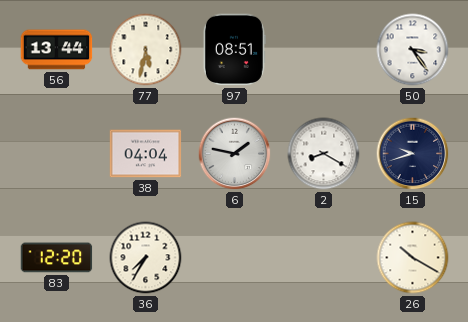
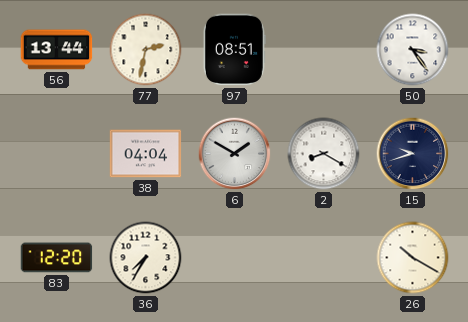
77: 5:32 -> 2:32
6: 1:47 -> 1:50
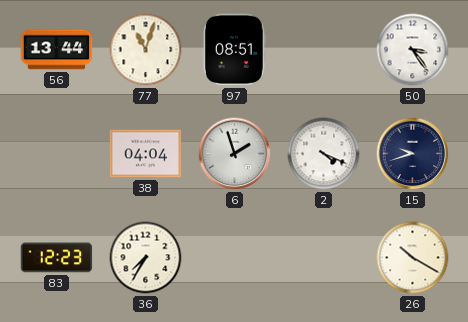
77: 2:32 -> 11:03
6: 1:50 -> 1:57
2: 8:20 -> 4:19
83: 12:20 -> 12:23
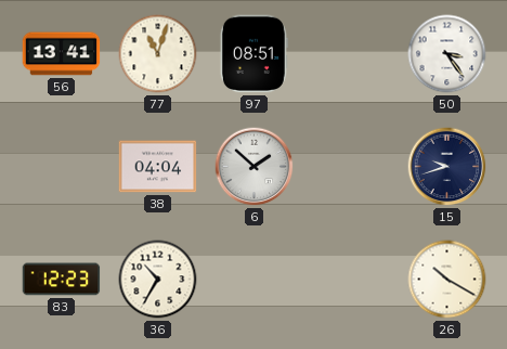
56: 13:44 -> 13:41
6: 1:57 -> 1:52
2: 4:19 -> none
36: 7:35 -> 10:35
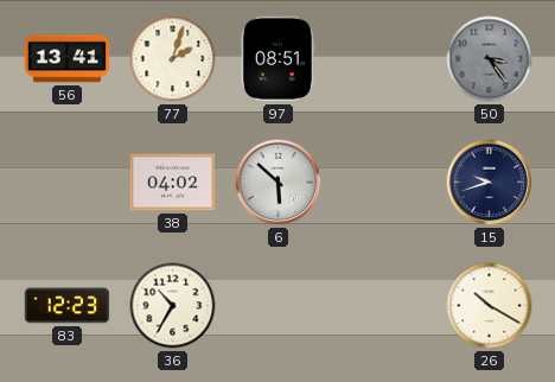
77: 11:03 -> 2:03
50 dial: white -> grey
38: 04:04 -> 04:02
6: 1:52 -> 5:52
